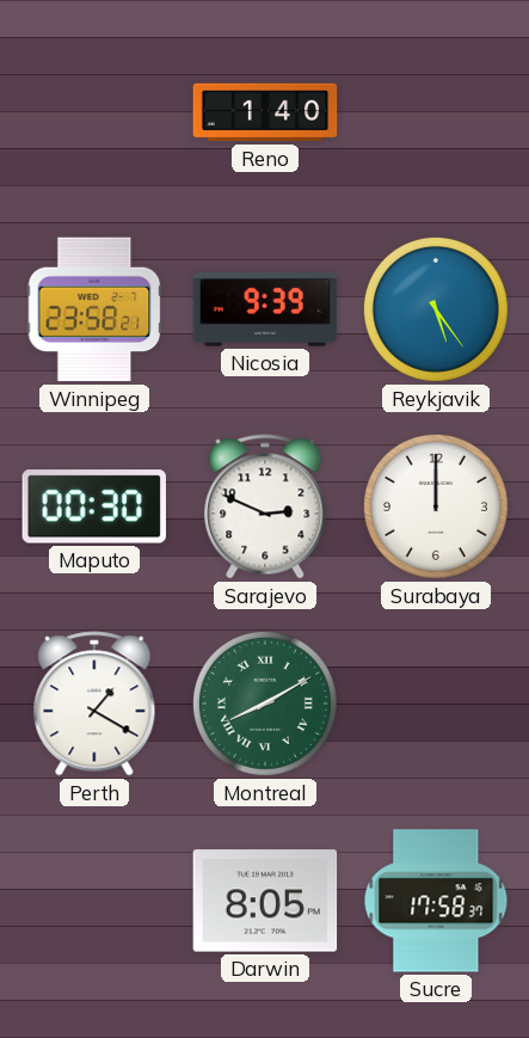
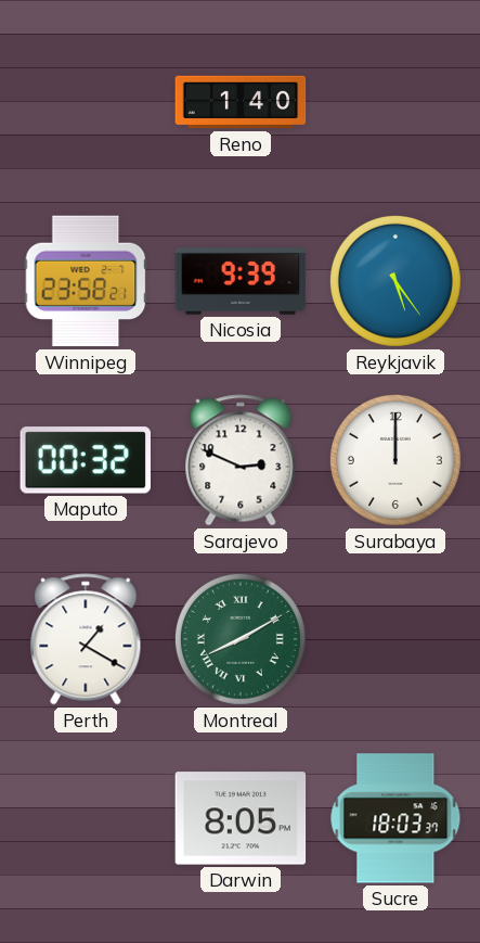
Maputo: 00:30 -> 00:32
Sucre: 17:58 -> 18:03
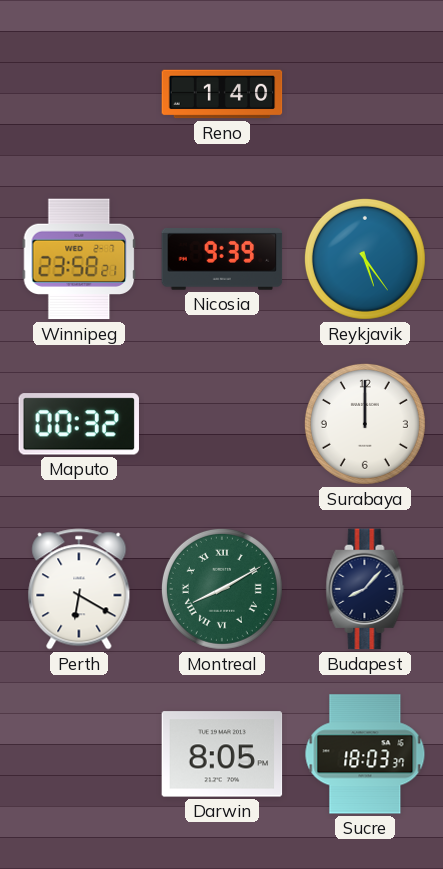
Sarajevo: 2:49 -> none
Perth: 1:20 -> 6:20
Budapest: none -> 8:07
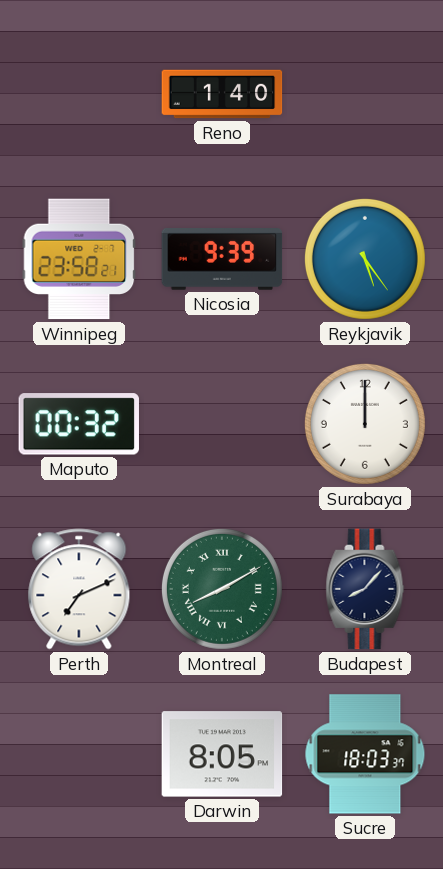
Perth: 6:20 -> 7:11
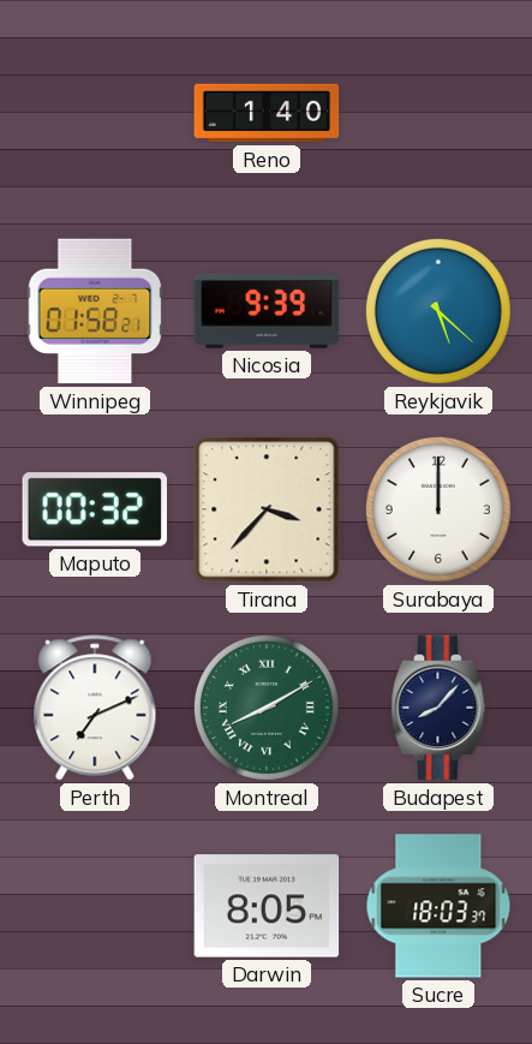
Winnipeg: 23:58 -> 01:58
Reykjavik: 5:24 -> 5:22
Tirana: none -> 3:37
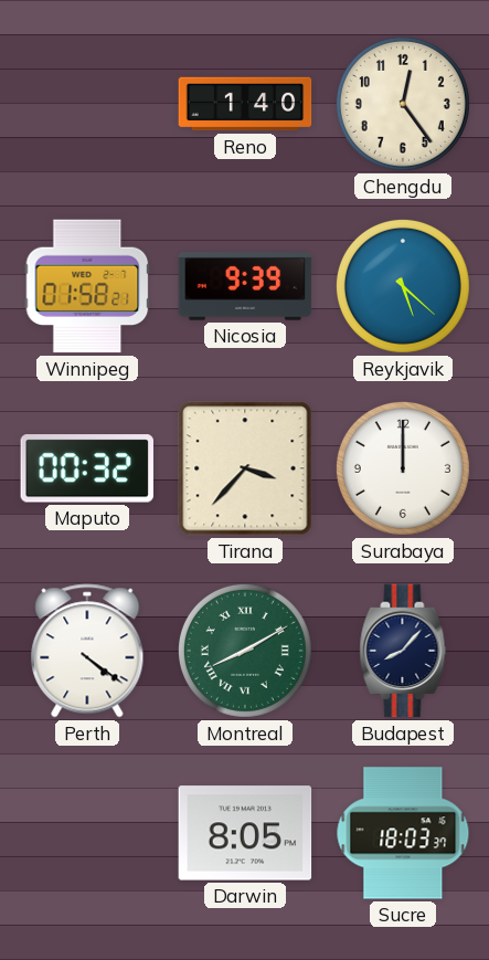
Chengdu: none -> 12:24
Perth: 7:11 -> 4:21
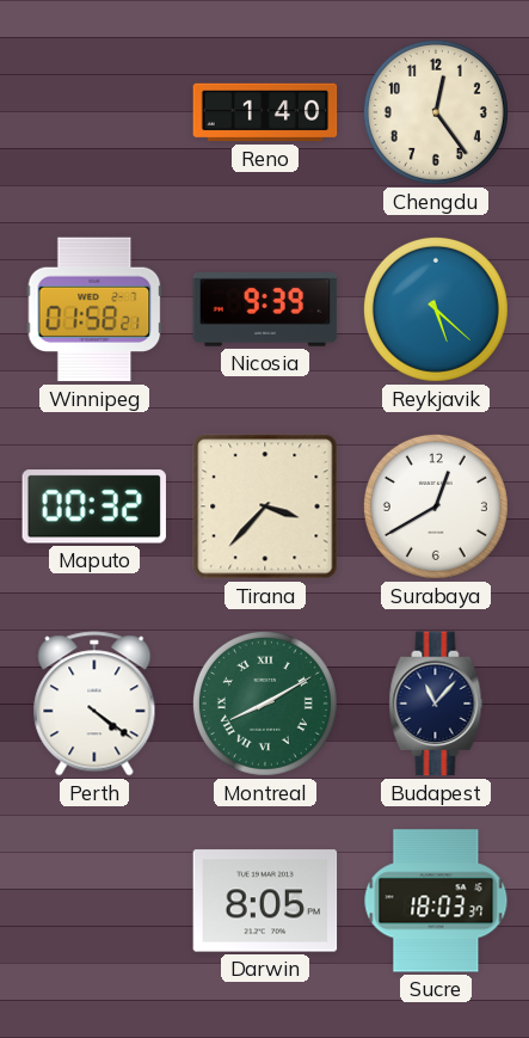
Surabaya: 12:00 -> 12:40
Budapest: 8:07 -> 11:07
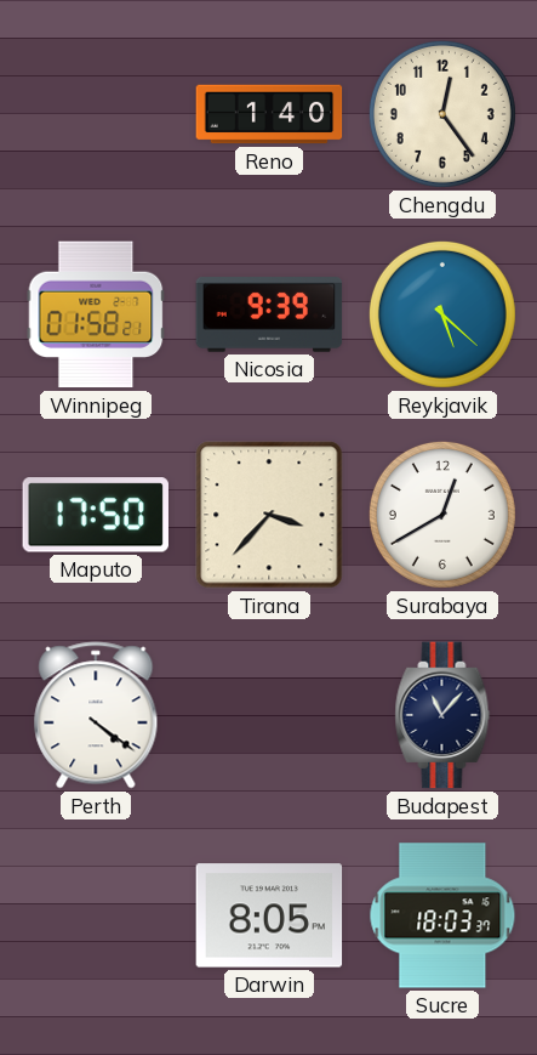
Maputo: 00:32 -> 17:50
Montreal: 8:10 -> none
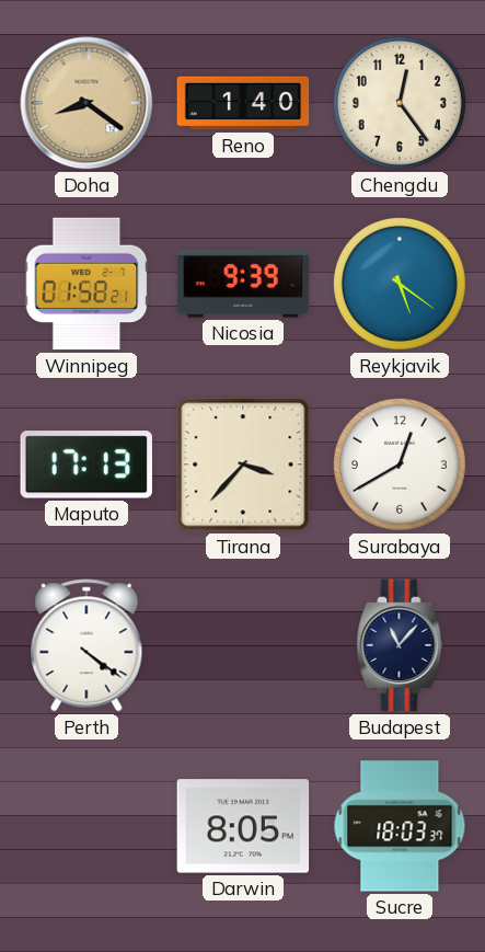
Doha: none -> 8:21
Reykjavik: 5:22 -> 5:21
Maputo: 17:50 -> 17:13
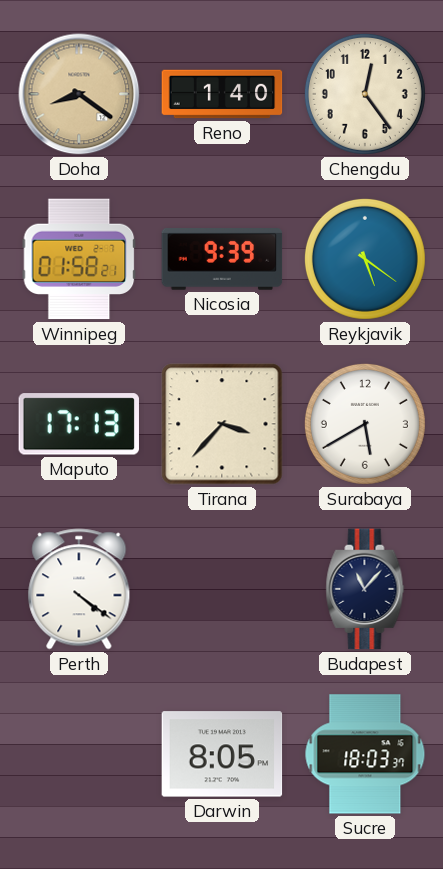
Surabaya: 12:40 -> 5:40
